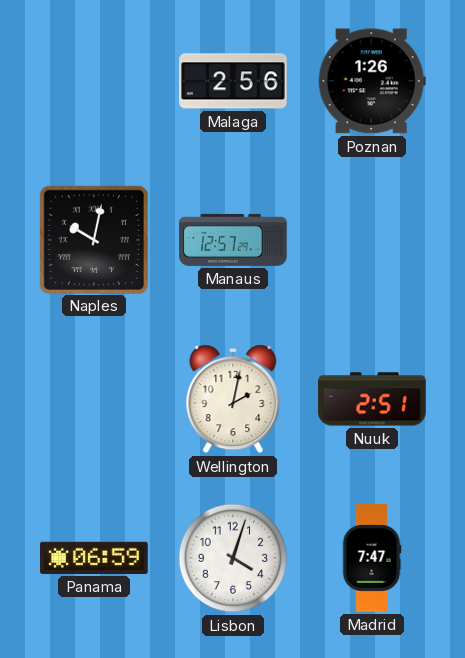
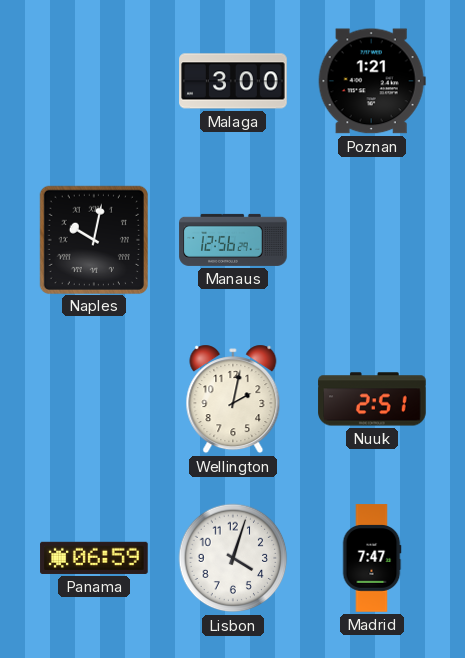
Malaga: 2:56 -> 3:00
Poznan: 1:26 -> 1:21
Manaus: 12:57 -> 12:56
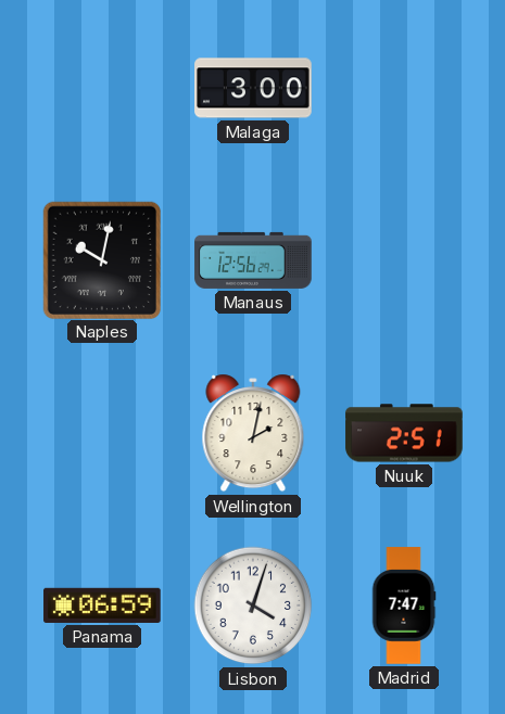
Poznan: 1:21 -> none
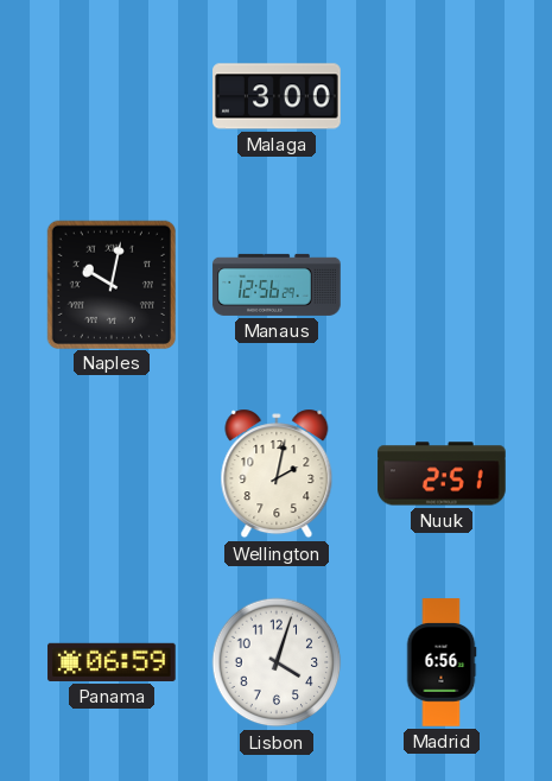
Madrid: 7:47 -> 6:56
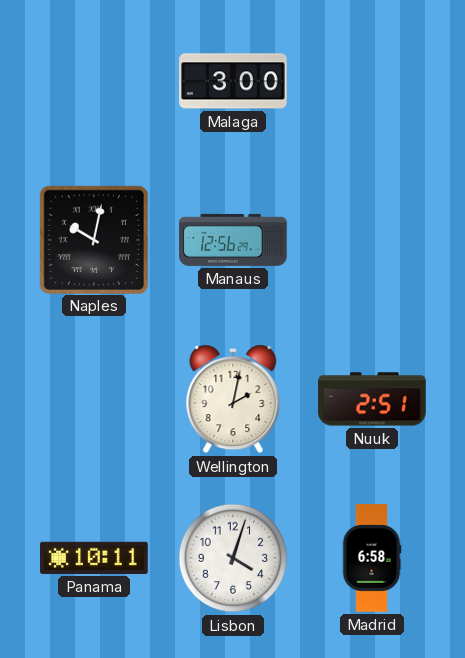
Panama: 06:59 -> 10:11
Madrid: 6:56 -> 6:58
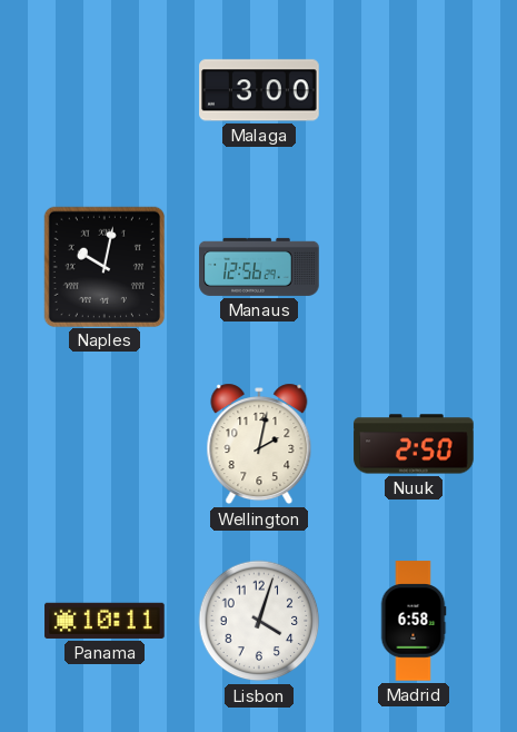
Nuuk: 2:51 -> 2:50
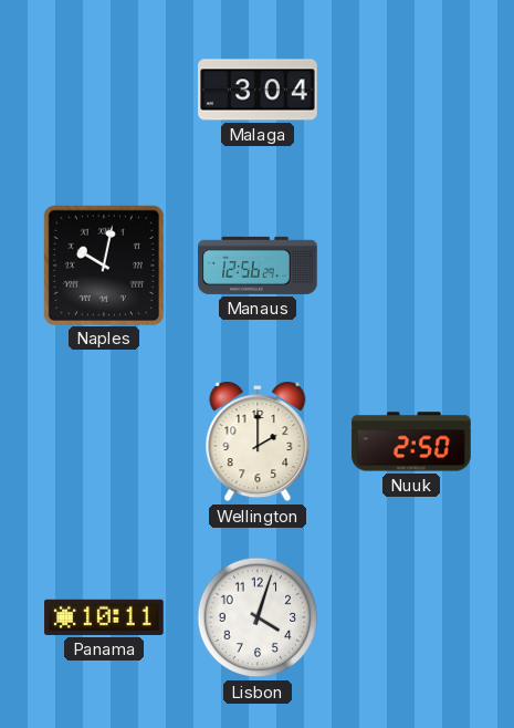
Malaga: 3:00 -> 3:04
Wellington: 2:02 -> 2:00
Madrid: 6:58 -> none
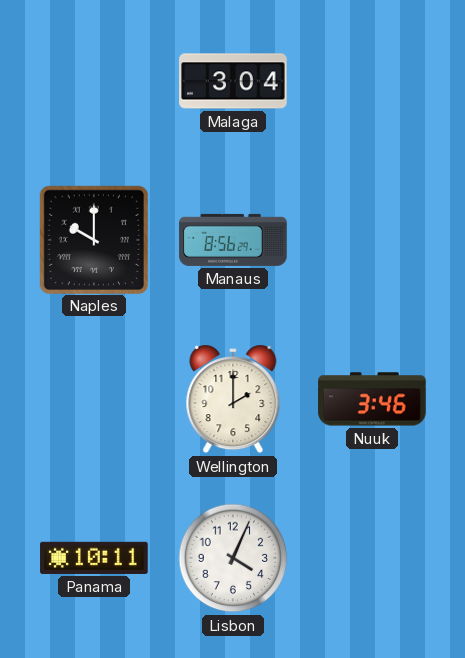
Naples: 10:02 -> 10:00
Manaus: 12:56 -> 8:56
Nuuk: 2:50 -> 3:46
Lisbon: 4:03 -> 4:04
